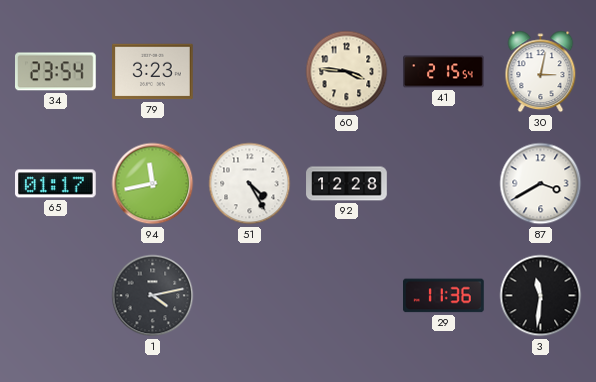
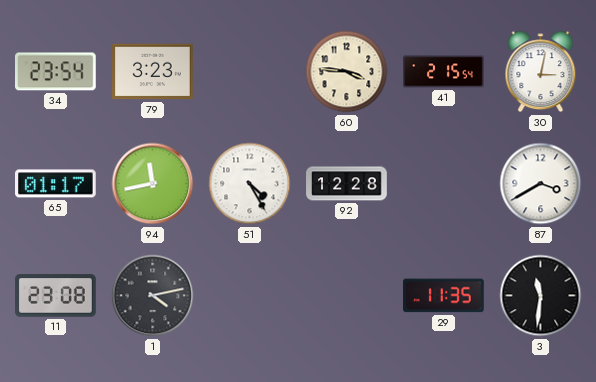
11: none -> 23:08
29: 11:36 -> 11:35
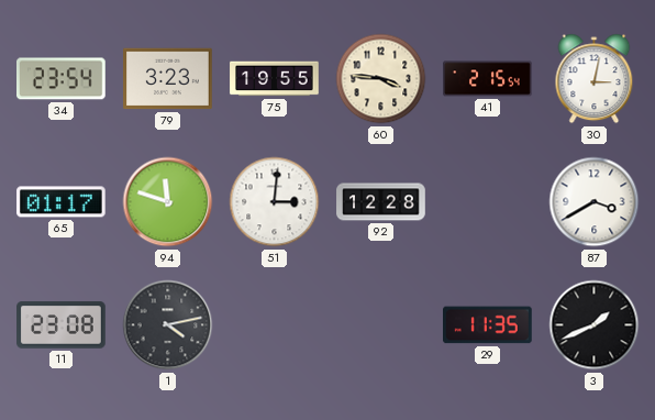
75: none -> 19:55
94: 11:43 -> 11:48
51: 4:25 -> 3:01
3: 11:31 -> 1:41
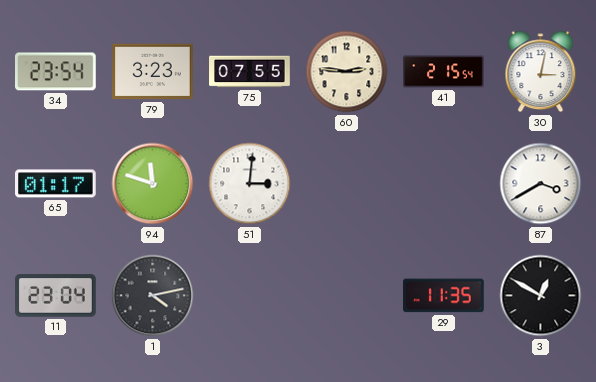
75: 19:55 -> 07:55
60: 3:46 -> 2:46
92: 12:28 -> none
11: 23:08 -> 23:04
3: 1:41 -> 12:50
